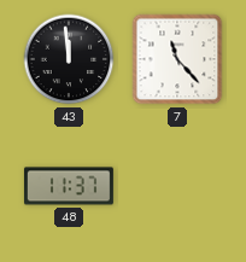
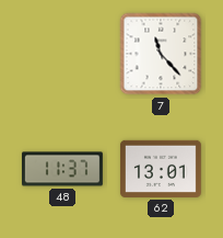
43: 11:59 -> none
62: none -> 13:01
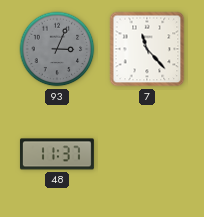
93: none -> 3:04
62: 13:01 -> none
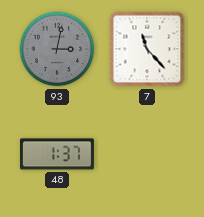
93: 3:04 -> 3:02
48: 11:37 -> 1:37
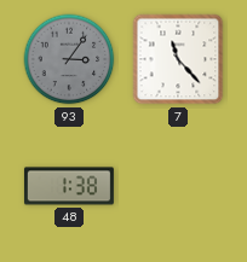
93: 3:02 -> 3:06
48: 1:37 -> 1:38
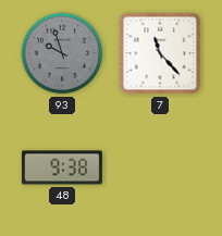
93: 3:06 -> 9:57
48: 1:38 -> 9:38
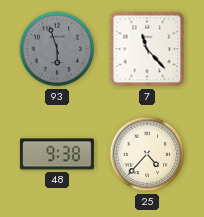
93: 9:57 -> 5:57
25: none -> 4:37
